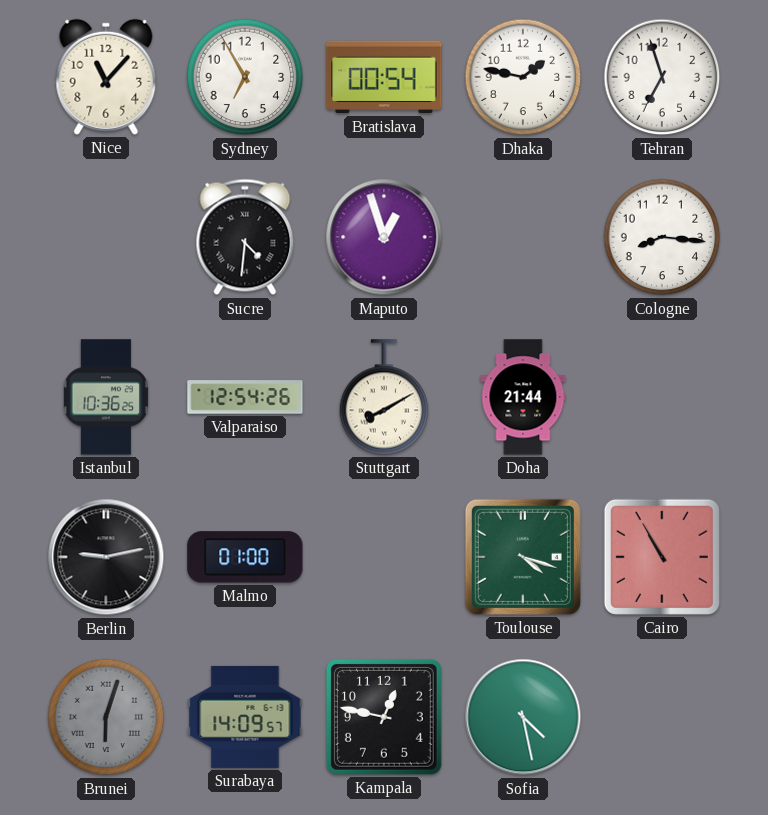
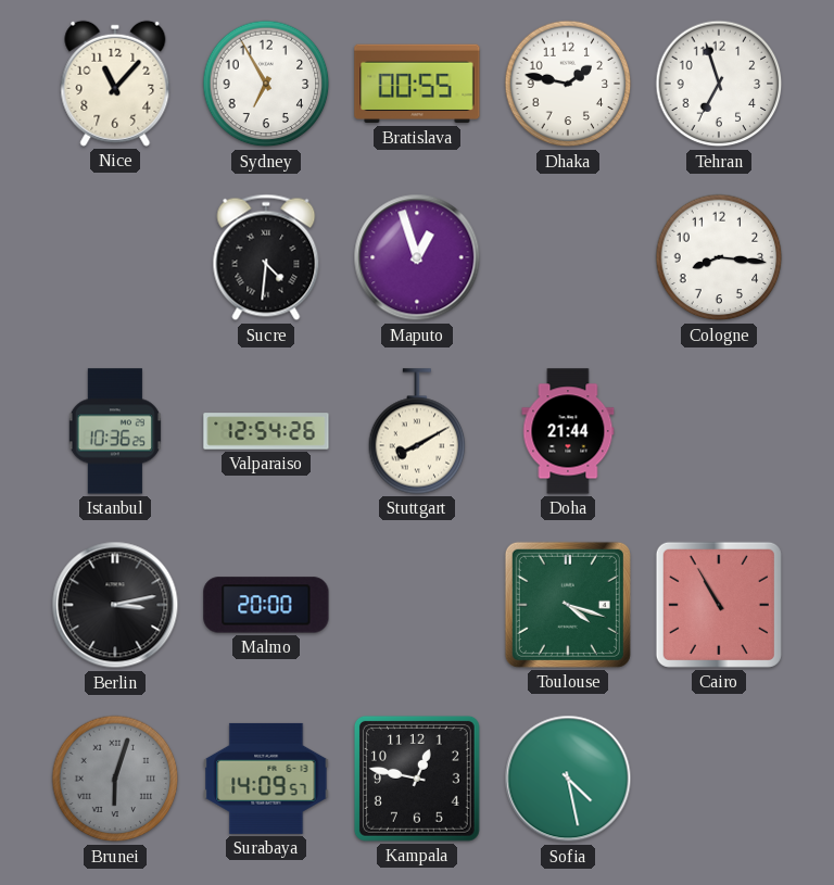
Bratislava: 00:54 -> 00:55
Berlin: 9:13 -> 3:13
Malmo: 01:00 -> 20:00
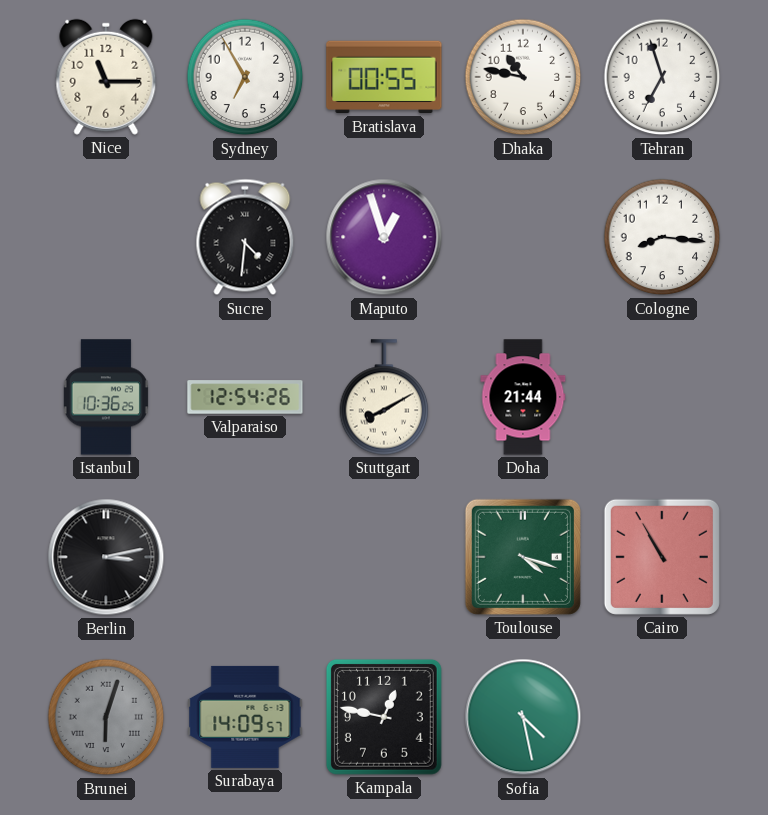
Nice: 11:07 -> 11:15
Dhaka: 1:47 -> 10:47
Malmo: 20:00 -> none
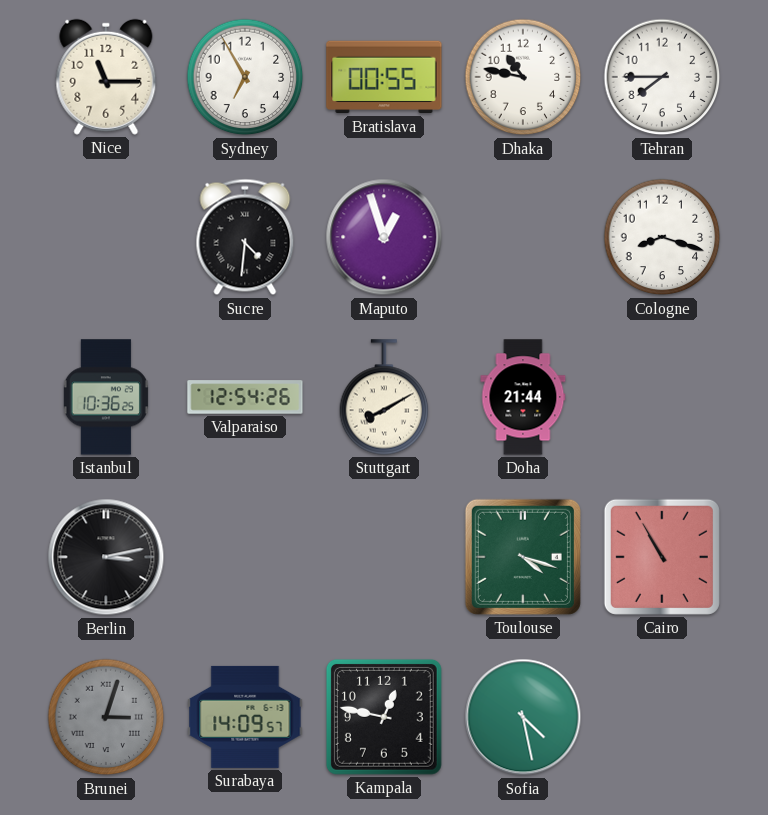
Tehran: 6:57 -> 7:45
Cologne: 8:16 -> 8:18
Brunei: 6:03 -> 3:03
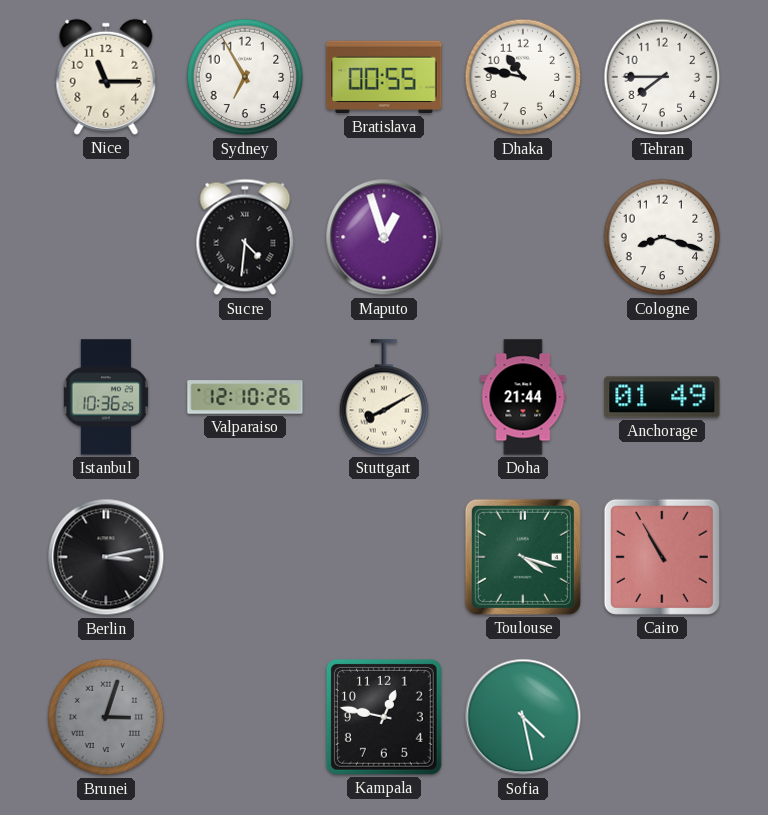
Valparaiso: 12:54 -> 12:10
Anchorage: none -> 01:49
Surabaya: 14:09 -> none
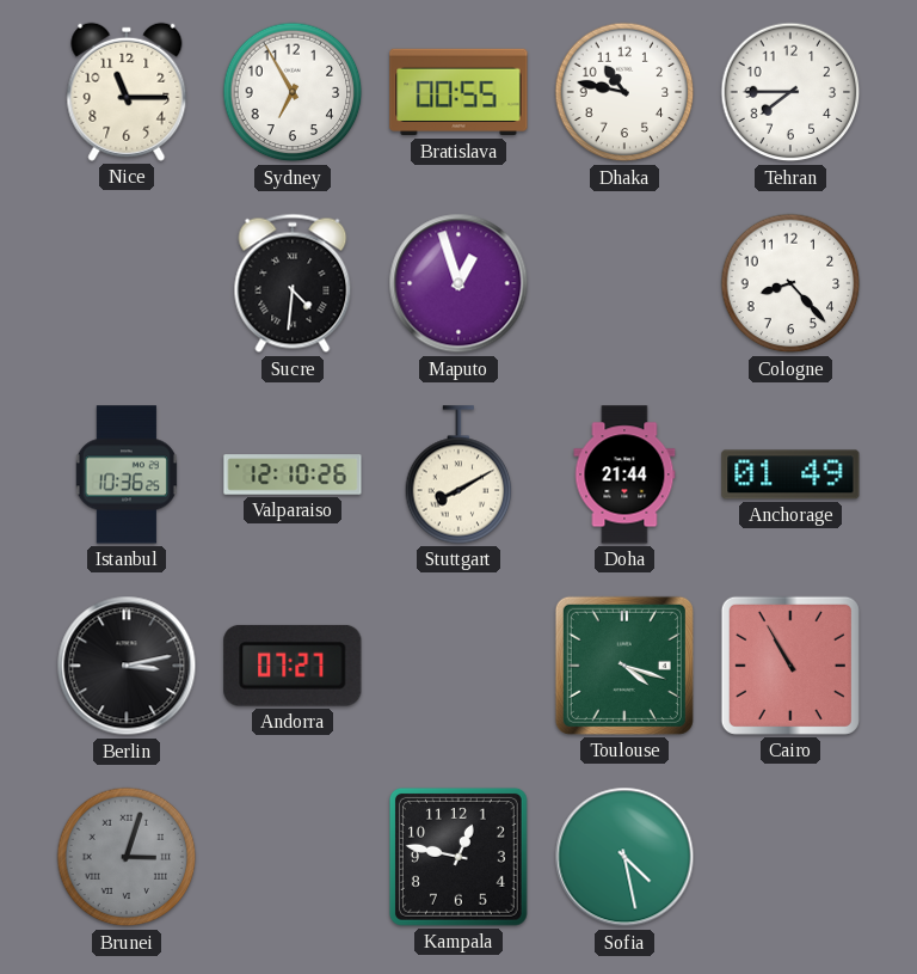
Cologne: 8:18 -> 8:23
Andorra: none -> 07:27
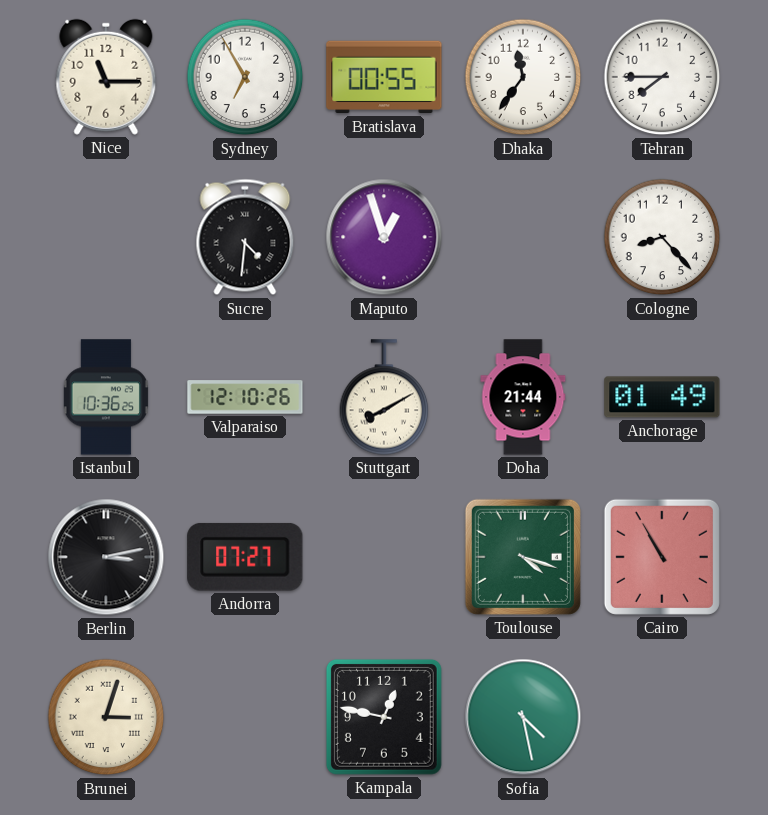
Dhaka: 10:47 -> 11:36
Brunei dial: grey -> cream
